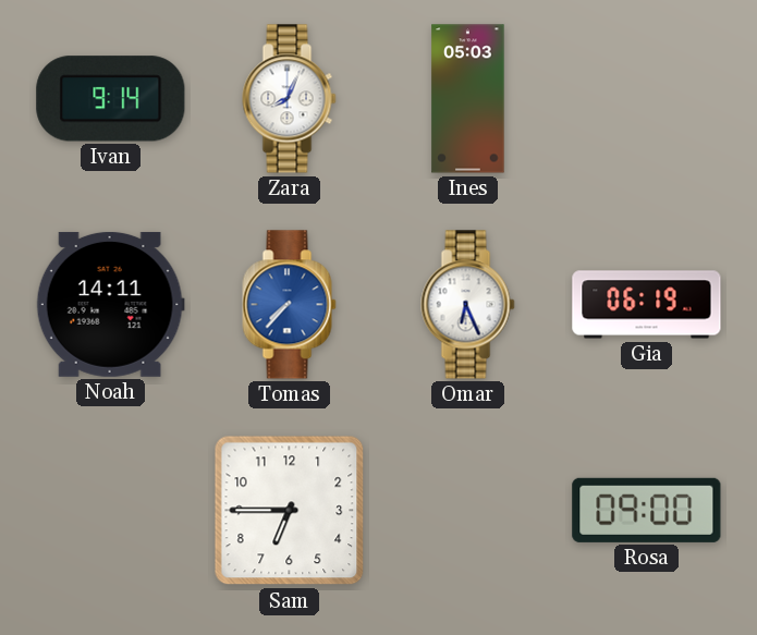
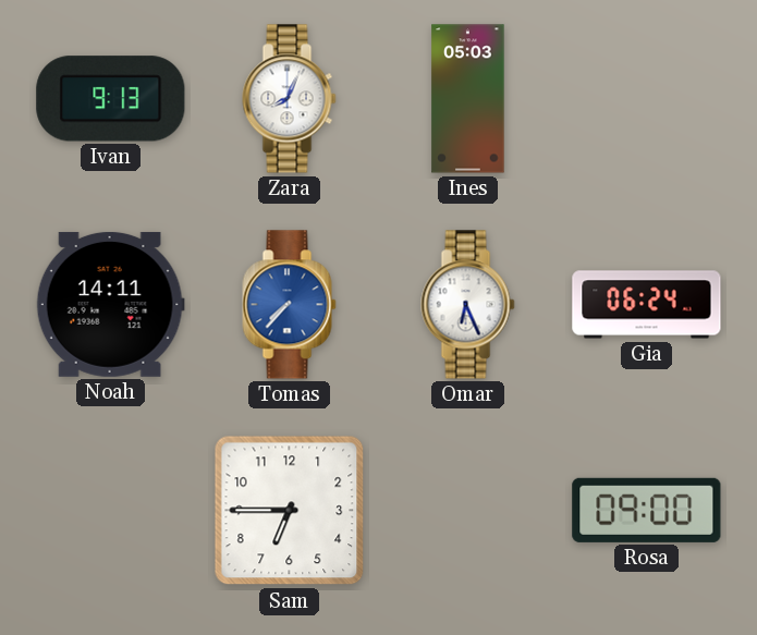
Ivan: 9:14 -> 9:13
Gia: 06:19 -> 06:24
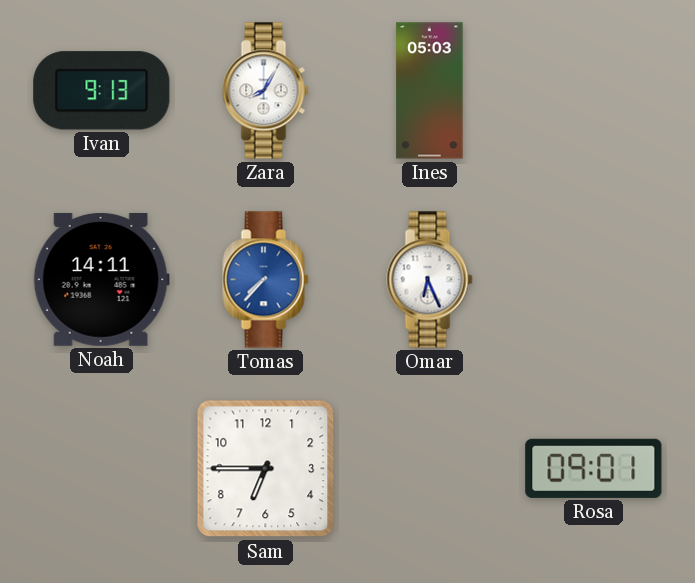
Zara: 8:04 -> 8:05
Gia: 06:24 -> none
Rosa: 09:00 -> 09:01
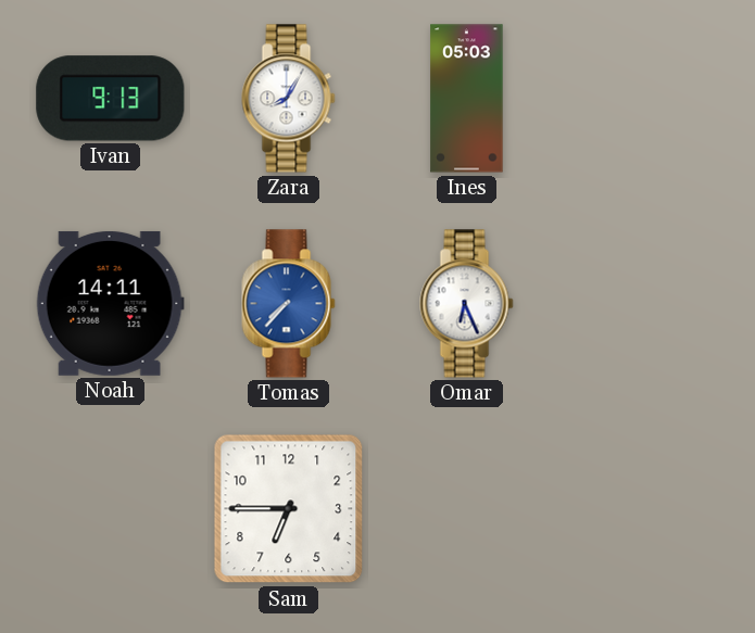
Rosa: 09:01 -> none
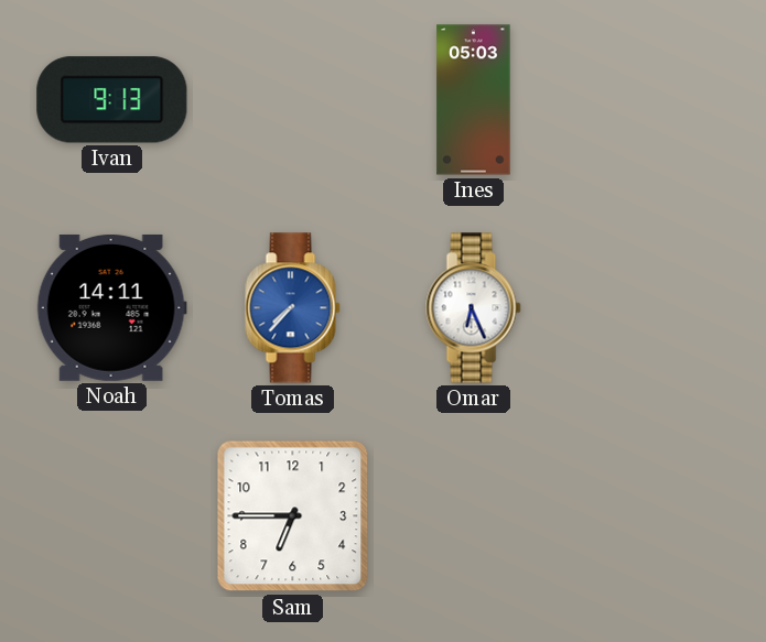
Zara: 8:05 -> none
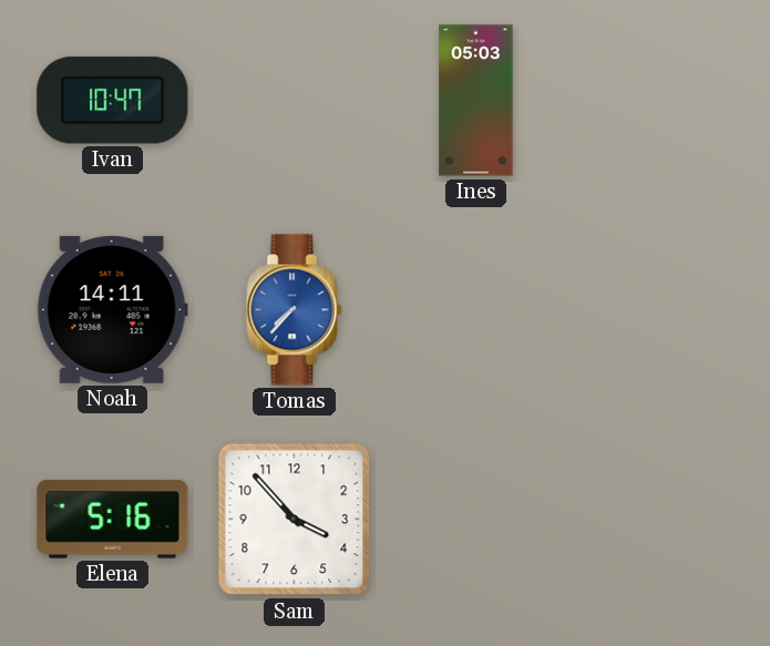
Ivan: 9:13 -> 10:47
Omar: 6:26 -> none
Elena: none -> 5:16
Sam: 6:45 -> 3:53
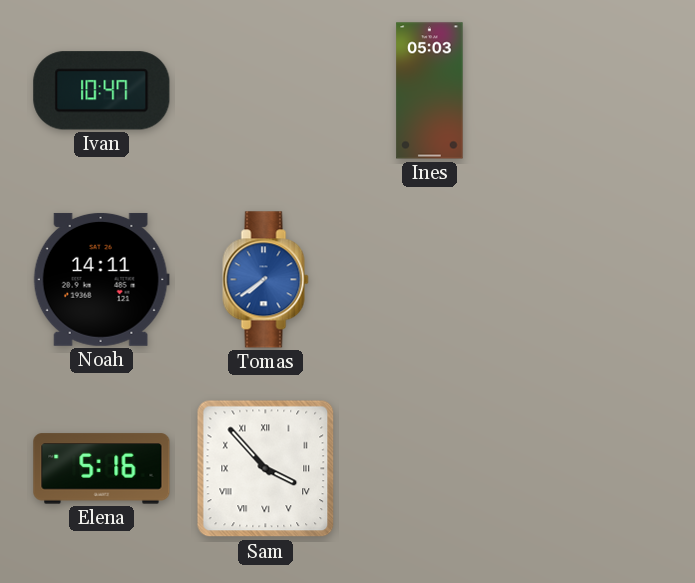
Tomas: 7:37 -> 7:39
Sam numerals: Arabic -> Roman
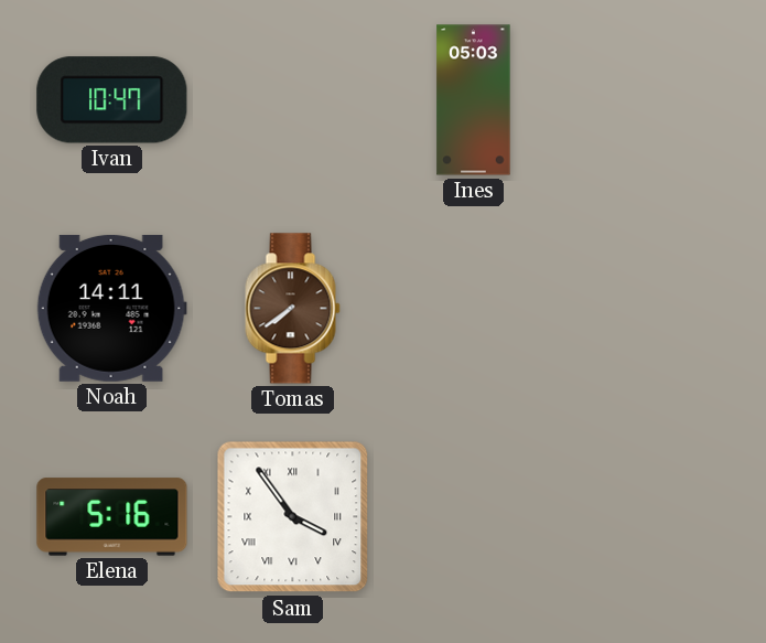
Tomas dial: blue -> brown
Sam: 3:53 -> 3:54
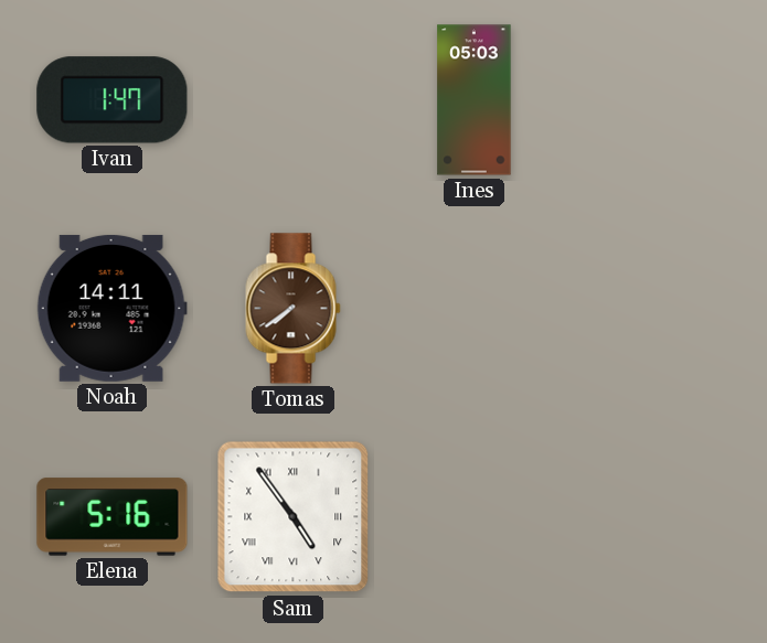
Ivan: 10:47 -> 1:47
Sam: 3:54 -> 4:54
